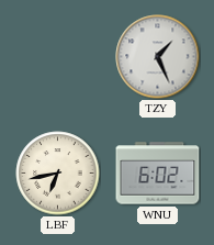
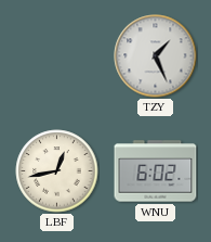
LBF: 6:43 -> 12:43
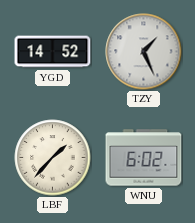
YGD: none -> 14:52
LBF: 12:43 -> 1:37
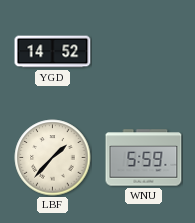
TZY: 1:26 -> none
WNU: 6:02 -> 5:59
